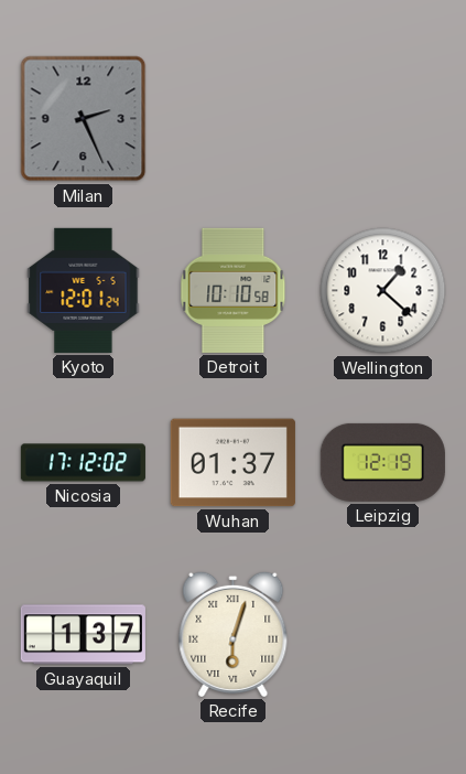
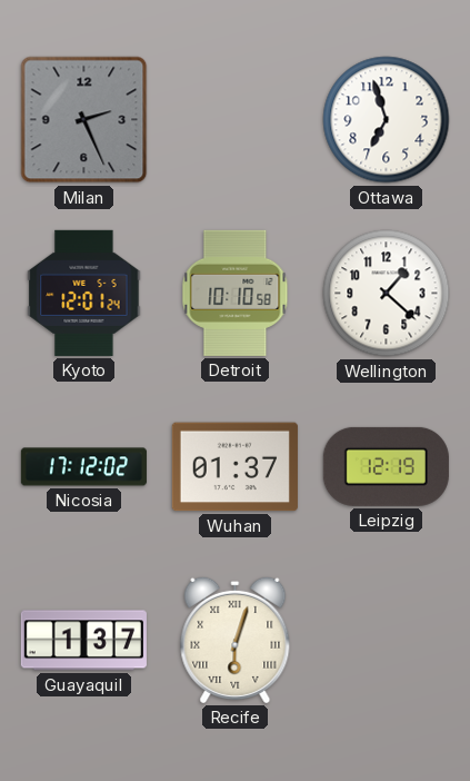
Ottawa: none -> 6:57
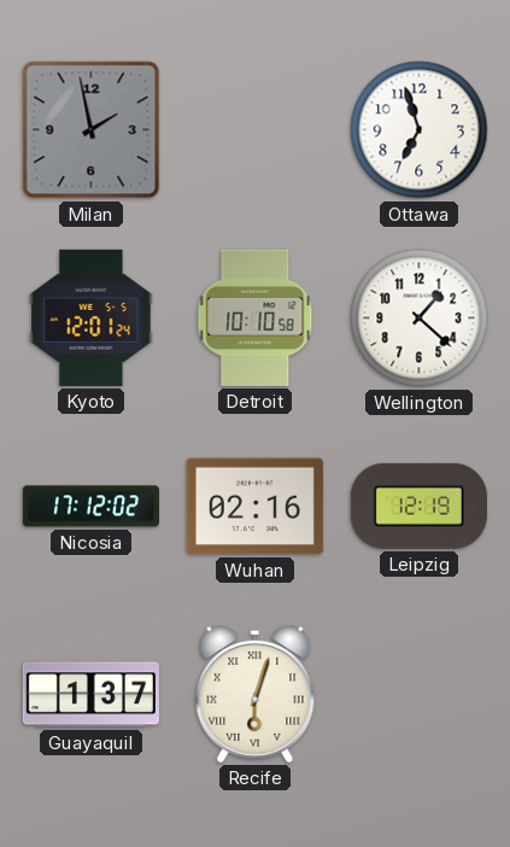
Milan: 2:26 -> 1:58
Wuhan: 01:37 -> 02:16
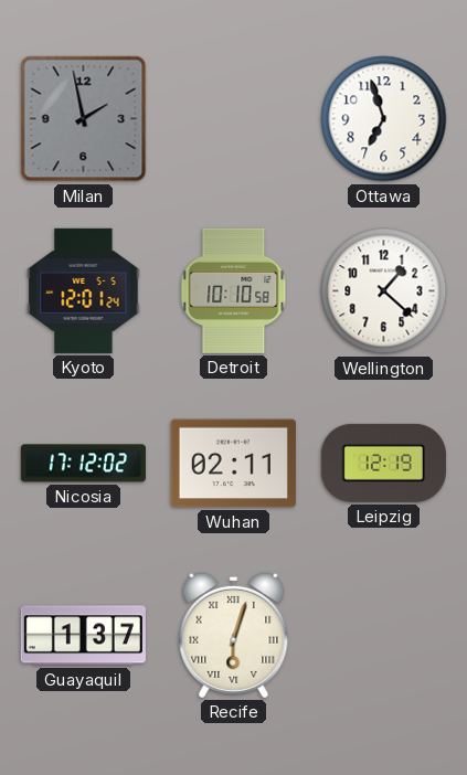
Wuhan: 02:16 -> 02:11
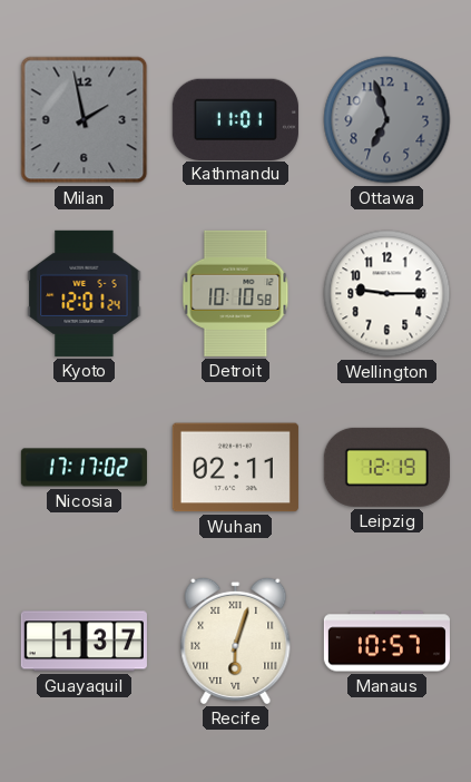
Kathmandu: none -> 11:01
Ottawa dial: white -> grey
Wellington: 1:22 -> 9:15
Nicosia: 17:12 -> 17:17
Manaus: none -> 10:57
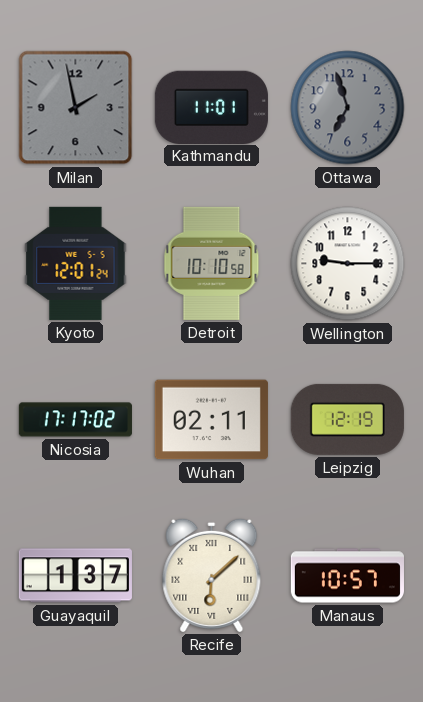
Recife: 6:03 -> 6:08
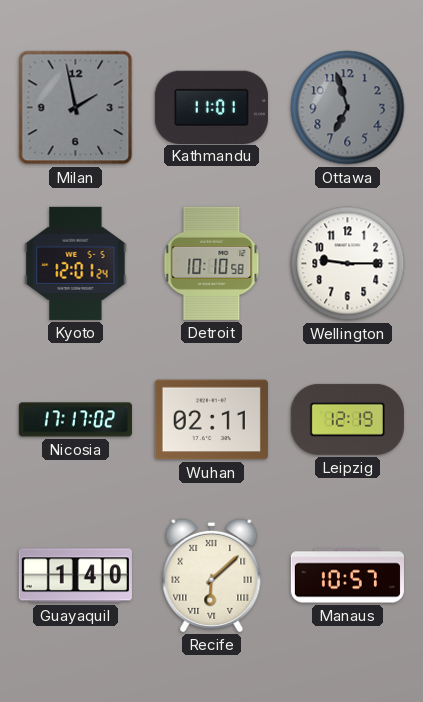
Guayaquil: 1:37 -> 1:40
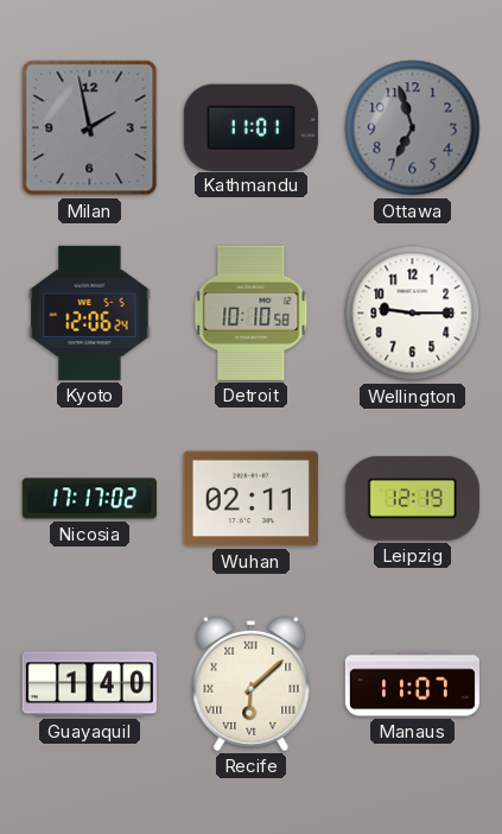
Kyoto: 12:01 -> 12:06
Manaus: 10:57 -> 11:07
